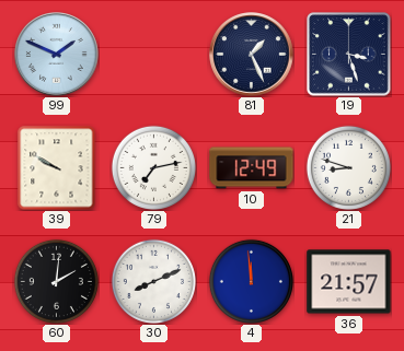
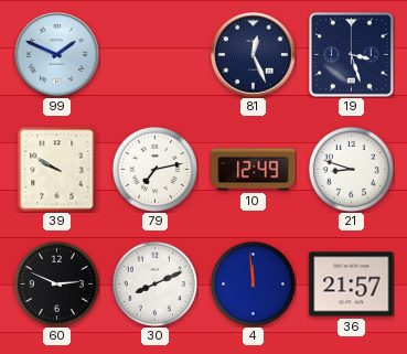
81: 1:26 -> 12:26
60: 2:01 -> 2:49
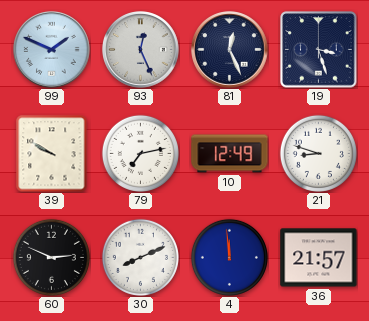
93: none -> 12:26
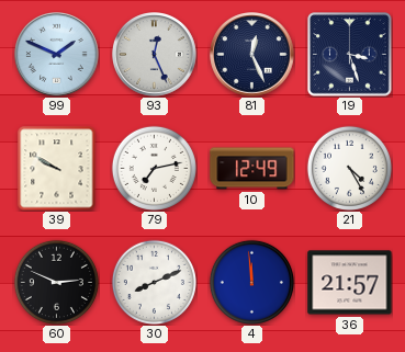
21: 8:48 -> 4:25
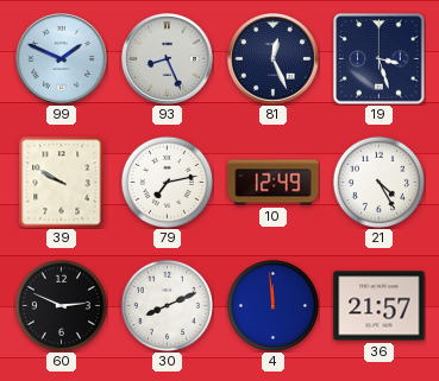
93: 12:26 -> 8:26
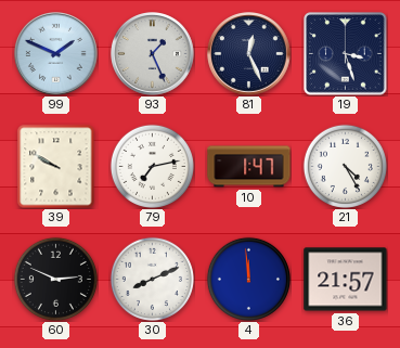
93: 8:26 -> 1:26
10: 12:49 -> 1:47
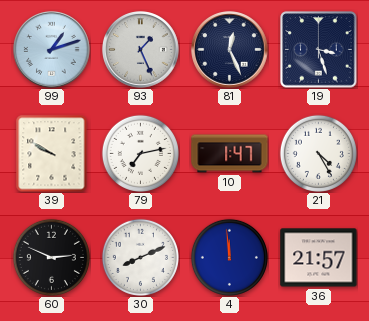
99: 1:49 -> 1:12
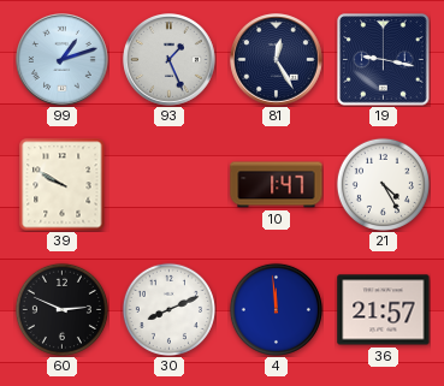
81: 12:26 -> 12:25
19: 3:27 -> 9:17
79: 7:13 -> none
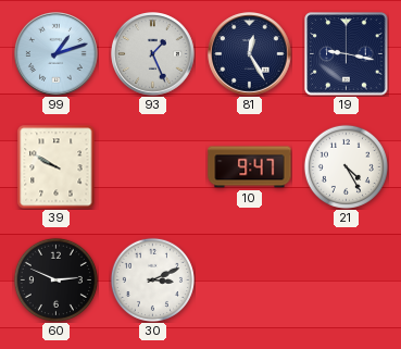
10: 1:47 -> 9:47
30: 8:11 -> 3:11
4: 11:59 -> none
36: 21:57 -> none
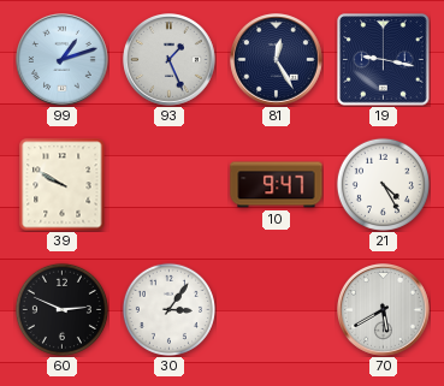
30: 3:11 -> 3:06
70: none -> 5:40
